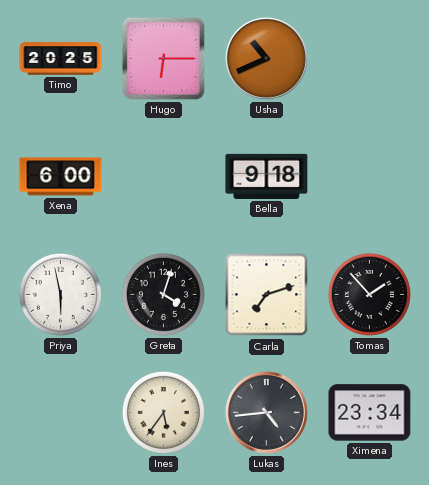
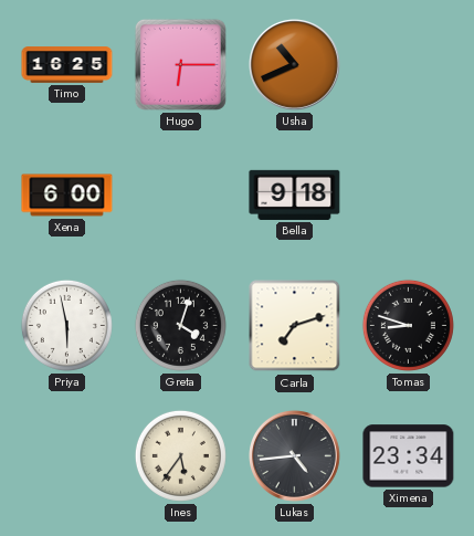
Timo: 20:25 -> 16:25
Tomas: 1:53 -> 8:48
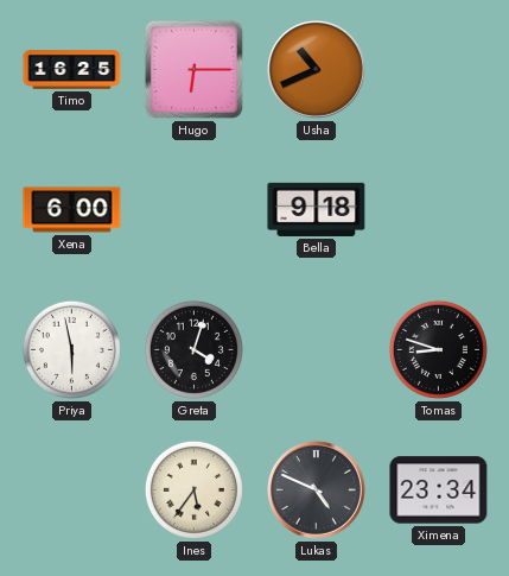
Carla: 7:12 -> none
Lukas: 4:44 -> 4:49
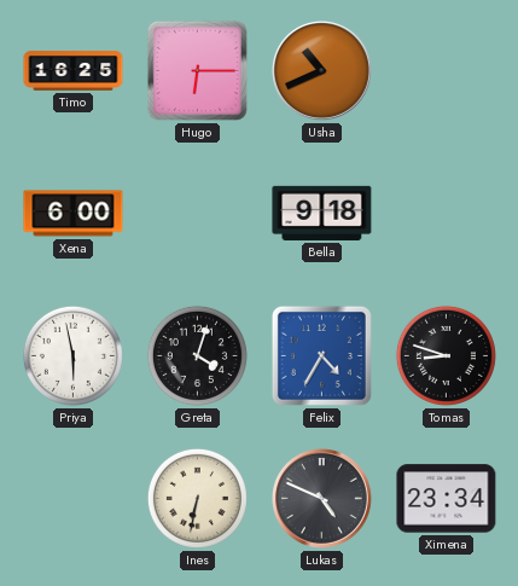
Felix: none -> 4:35
Ines: 5:36 -> 6:32
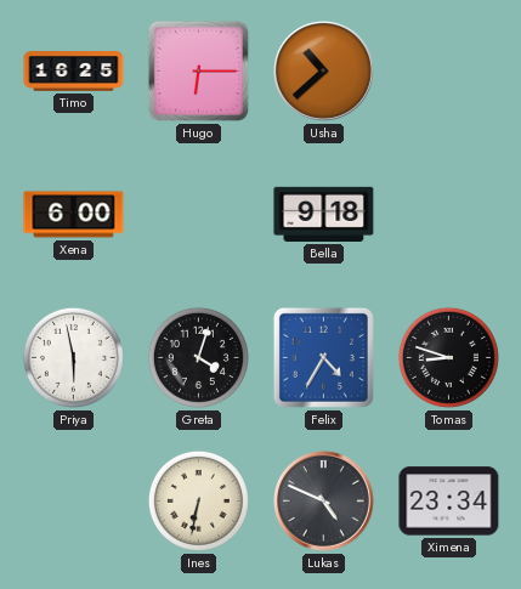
Usha: 10:41 -> 10:38
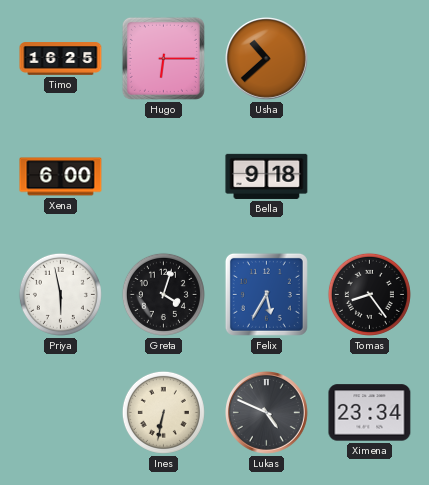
Felix: 4:35 -> 5:35
Tomas: 8:48 -> 8:24
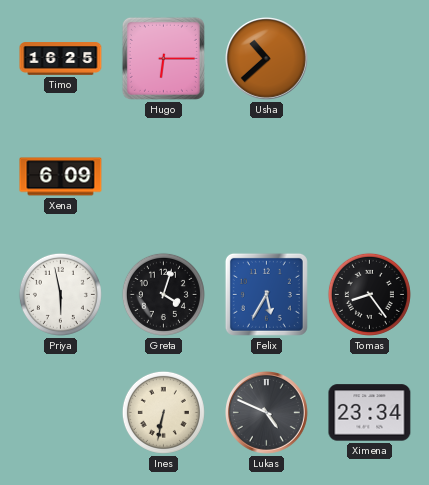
Xena: 6:00 -> 6:09
Bella: 9:18 -> none
